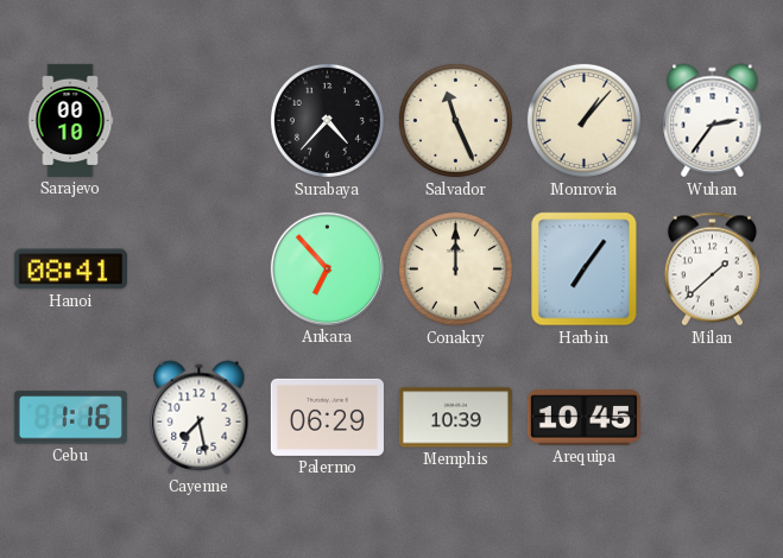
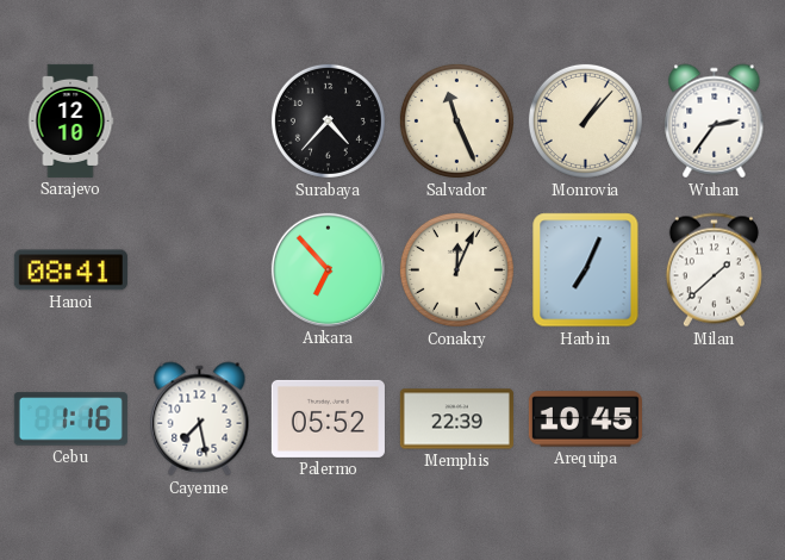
Sarajevo: 00:10 -> 12:10
Conakry: 12:00 -> 12:04
Harbin: 7:06 -> 7:04
Palermo: 06:29 -> 05:52
Memphis: 10:39 -> 22:39
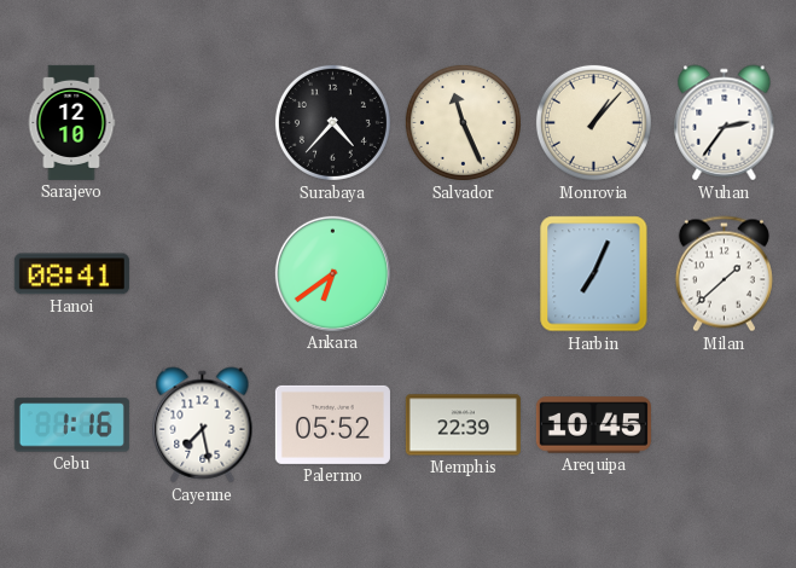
Ankara: 6:53 -> 6:39
Conakry: 12:04 -> none
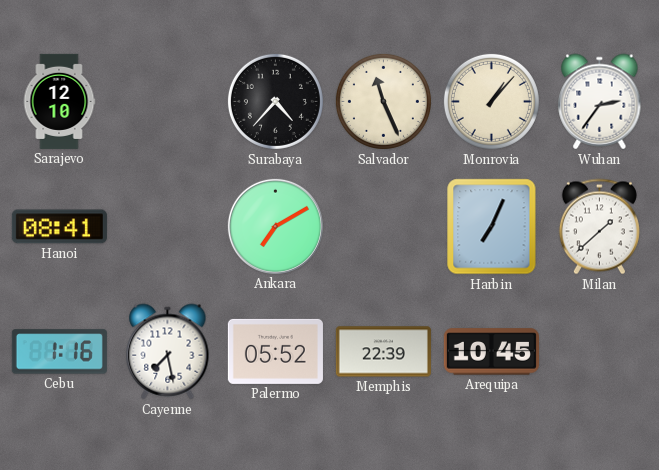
Ankara: 6:39 -> 7:10
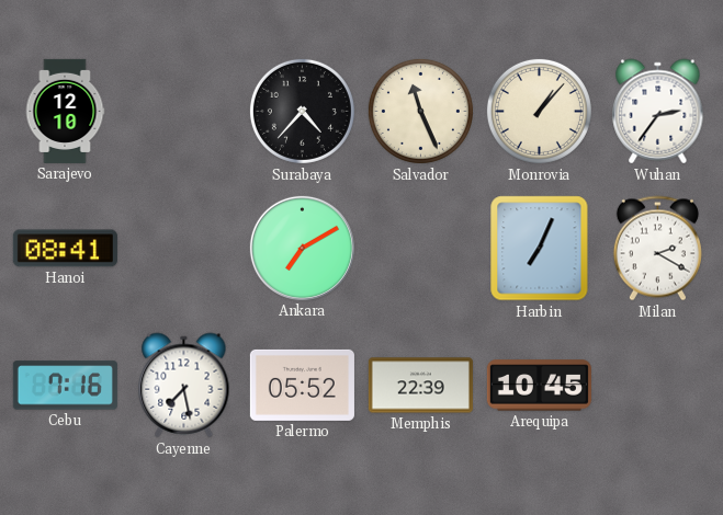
Milan: 1:38 -> 2:20
Cebu: 1:16 -> 7:16
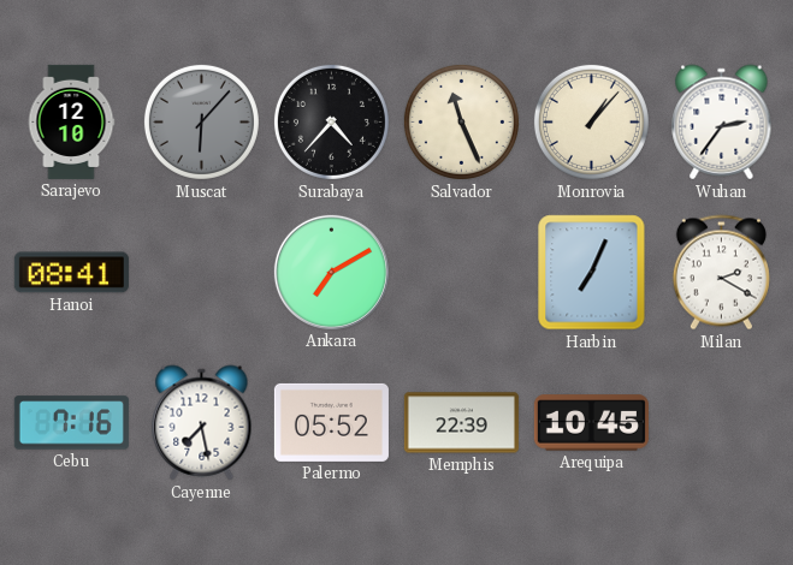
Muscat: none -> 6:07
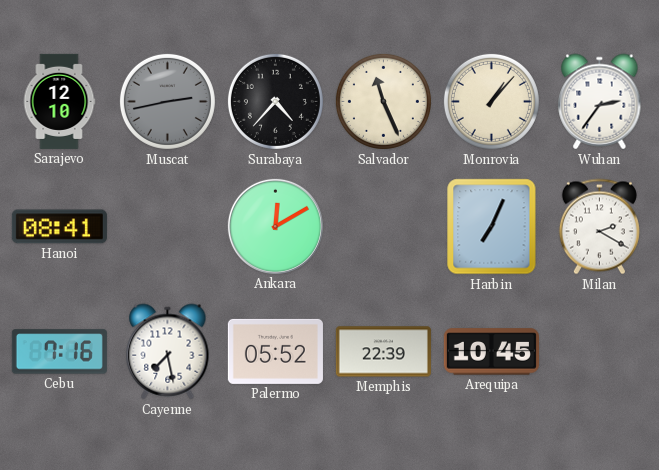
Muscat: 6:07 -> 2:43
Ankara: 7:10 -> 12:10
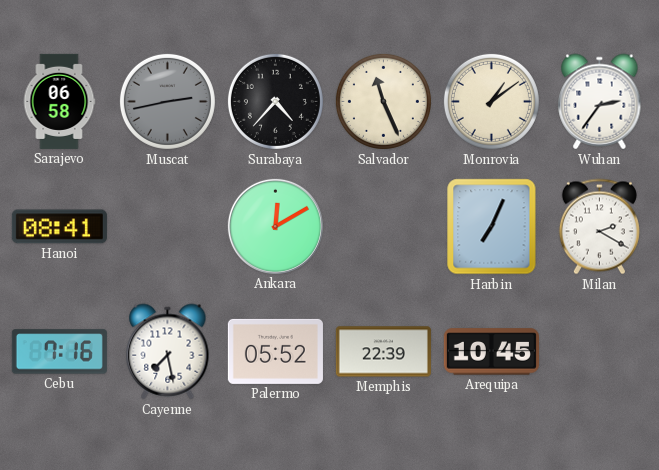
Sarajevo: 12:10 -> 06:58
Monrovia: 1:07 -> 1:09
